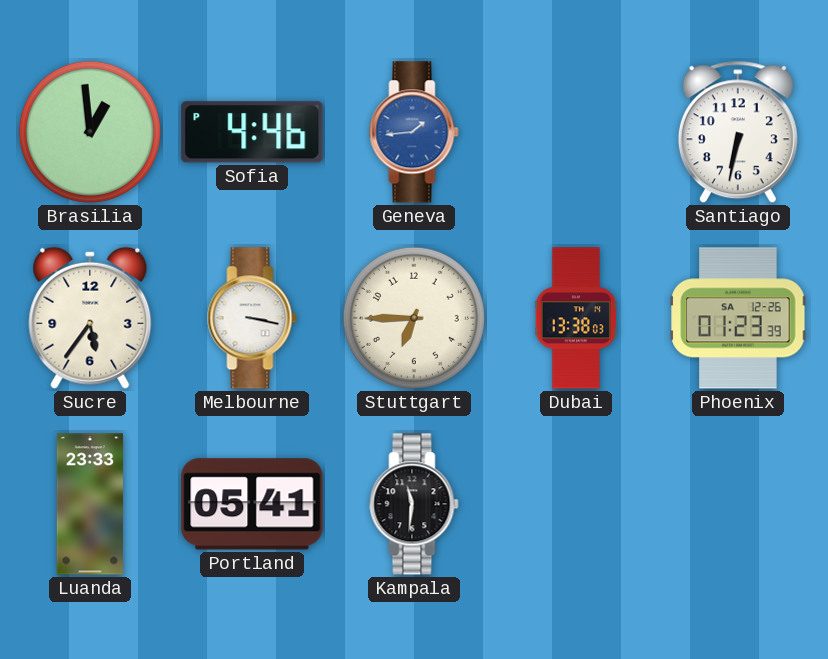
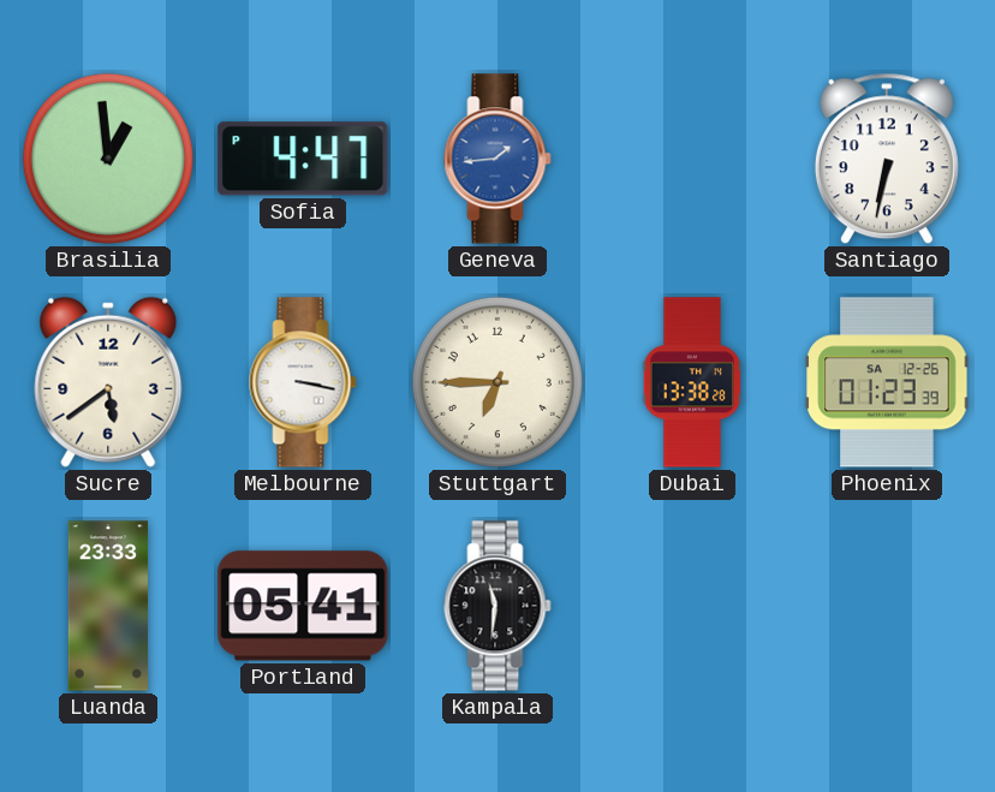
Sofia: 4:46 -> 4:47
Sucre: 5:36 -> 5:39
Dubai: 13:38:03 -> 13:38:28
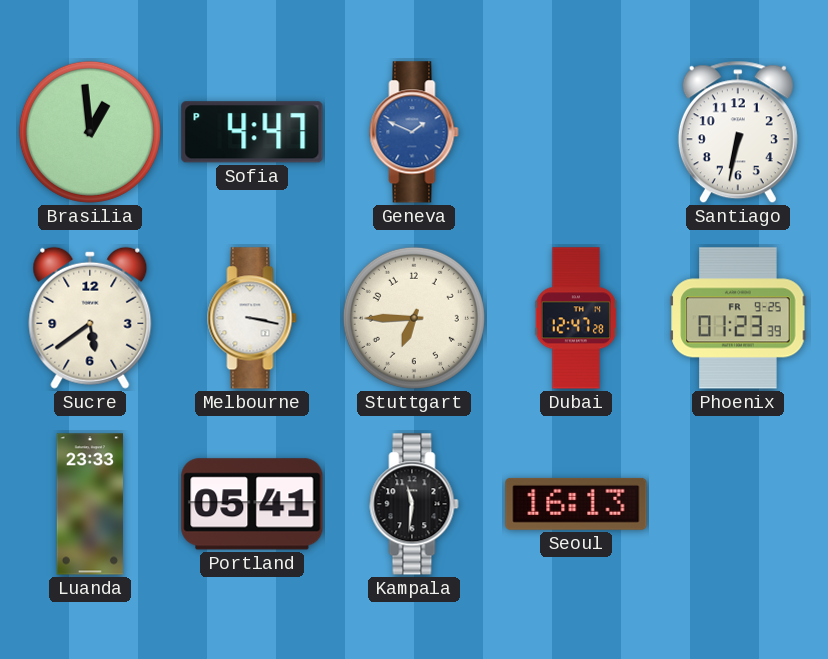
Geneva: 1:44 -> 1:49
Dubai: 13:38 -> 12:47
Phoenix date: SA 12-26 -> FR 9-25
Seoul: none -> 16:13
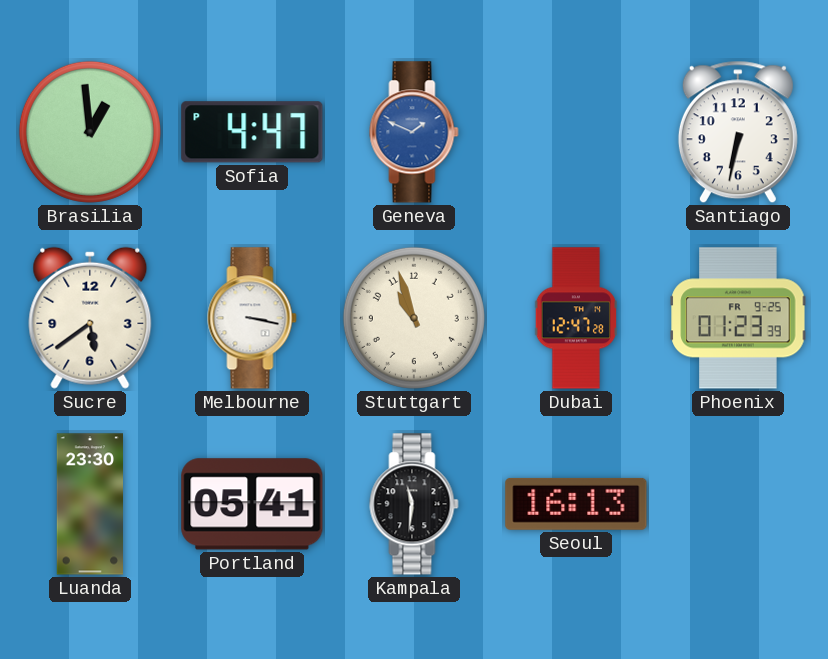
Stuttgart: 6:45 -> 10:57
Luanda: 23:33 -> 23:30
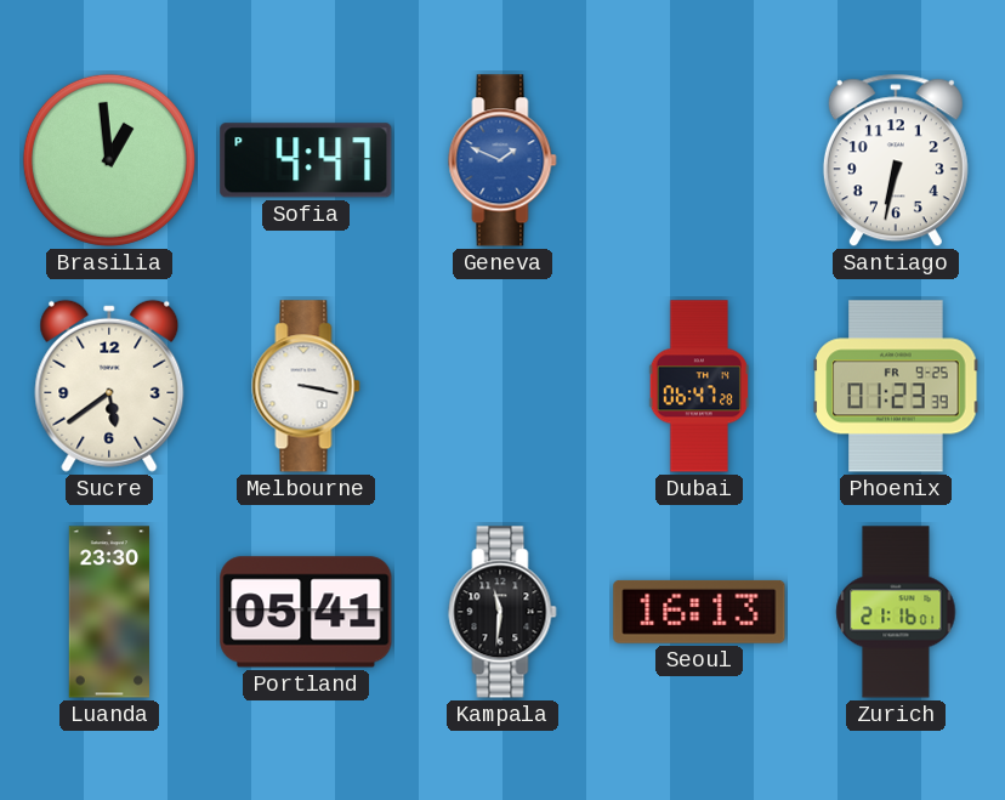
Stuttgart: 10:57 -> none
Dubai: 12:47 -> 06:47
Zurich: none -> 21:16
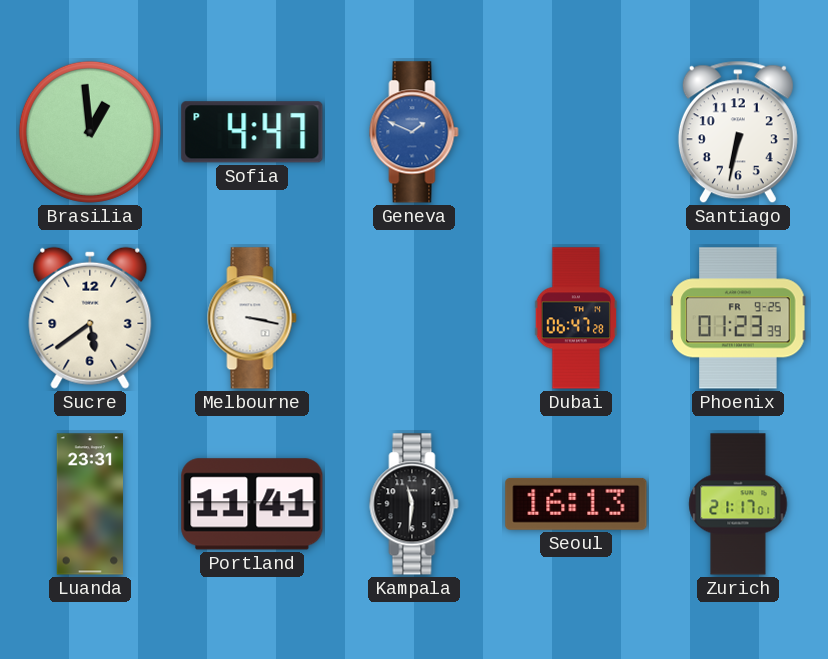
Luanda: 23:30 -> 23:31
Portland: 05:41 -> 11:41
Zurich: 21:16 -> 21:17
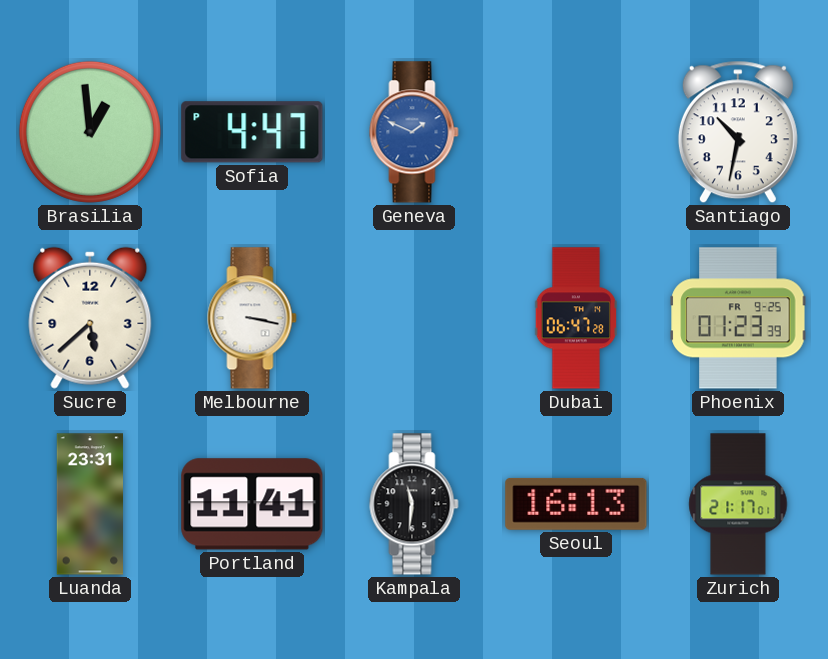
Santiago: 6:32 -> 10:32
Sucre: 5:39 -> 5:38
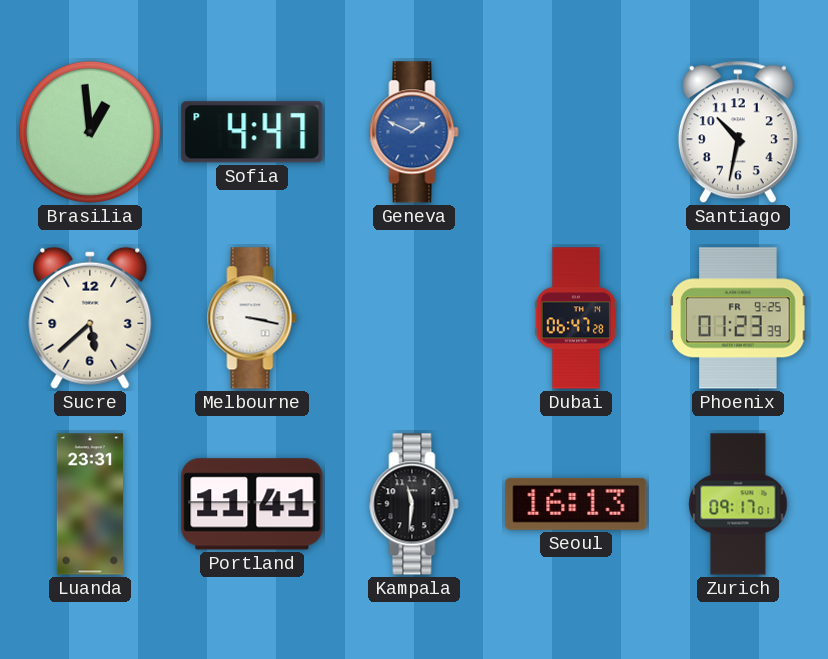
Zurich: 21:17 -> 09:17
